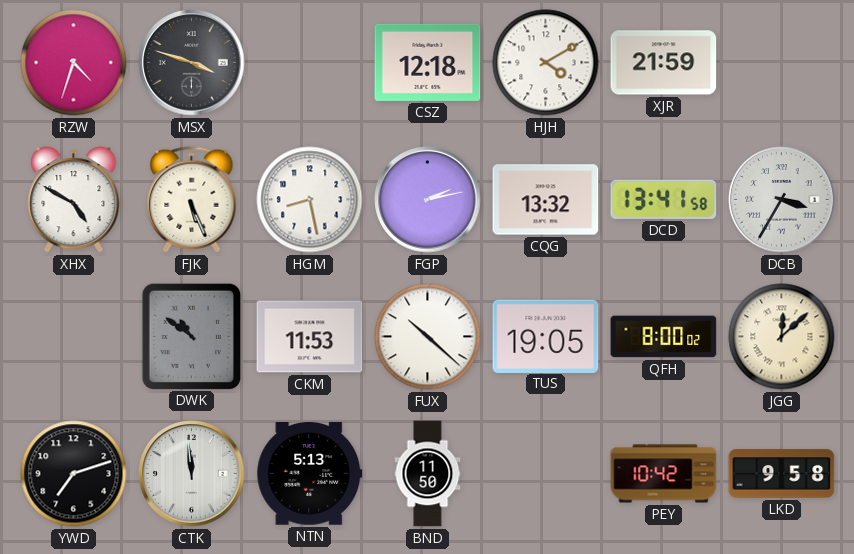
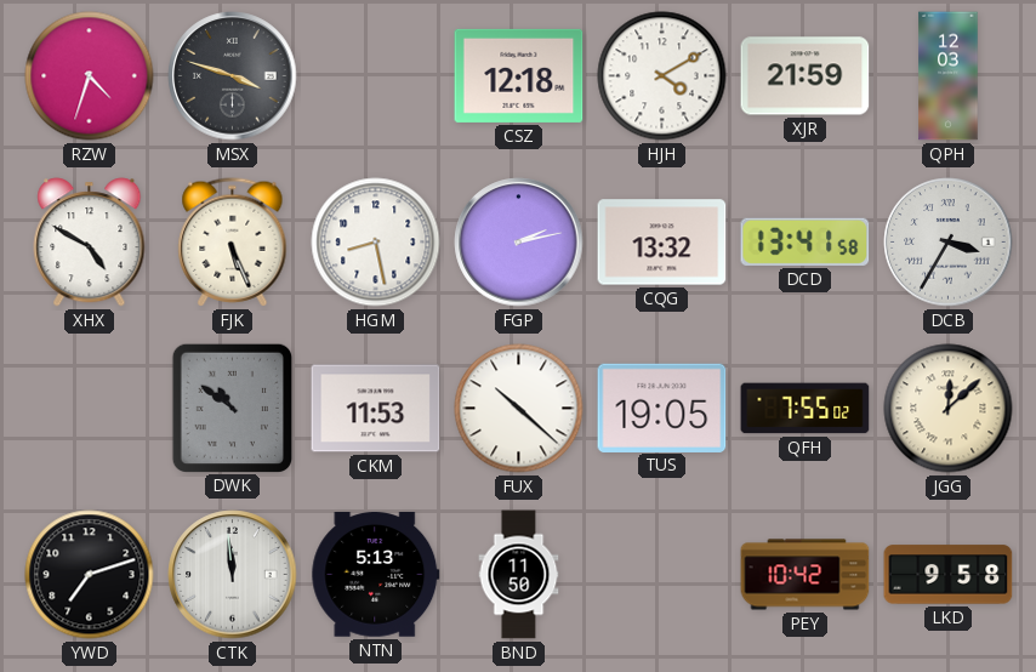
QPH: none -> 12:03
QFH: 8:00 -> 7:55
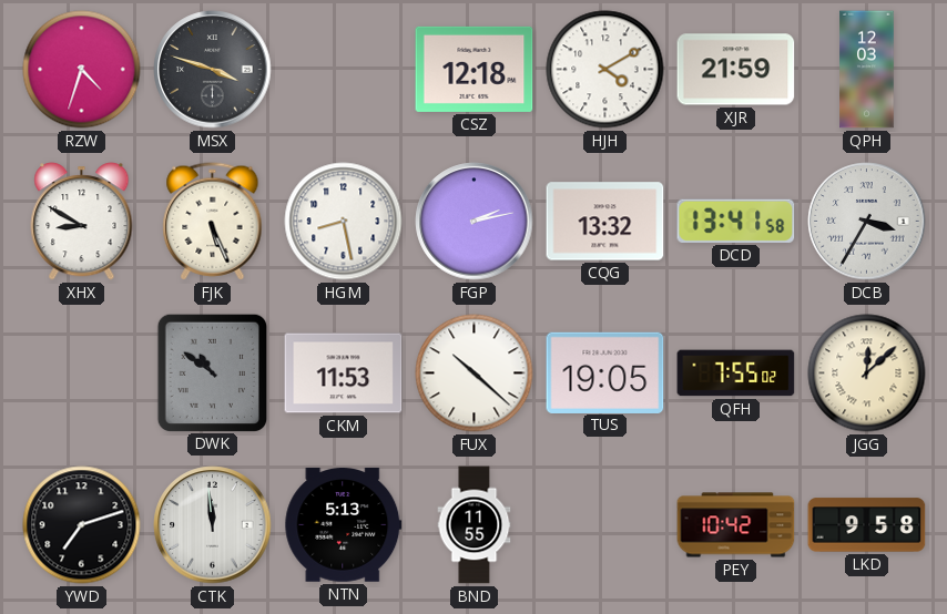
XHX: 4:50 -> 8:50
BND: 11:50 -> 11:55
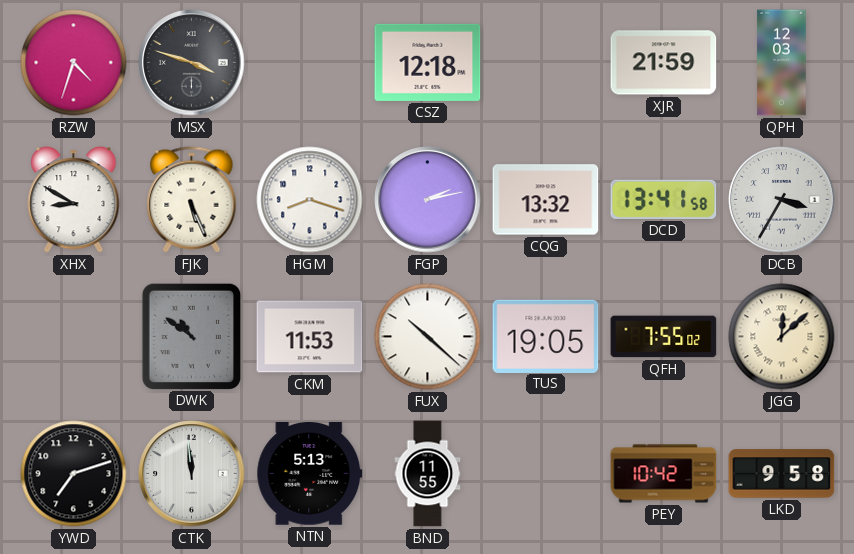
HJH: 4:10 -> none
HGM: 8:28 -> 8:18
